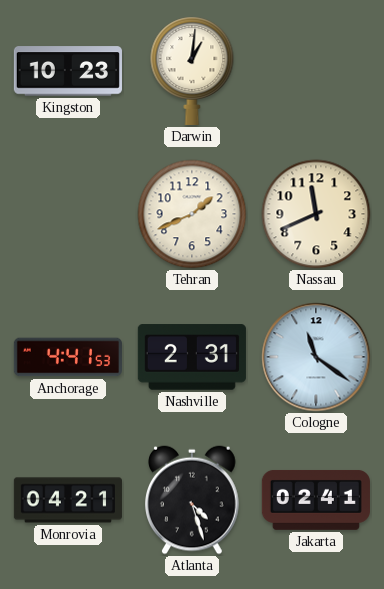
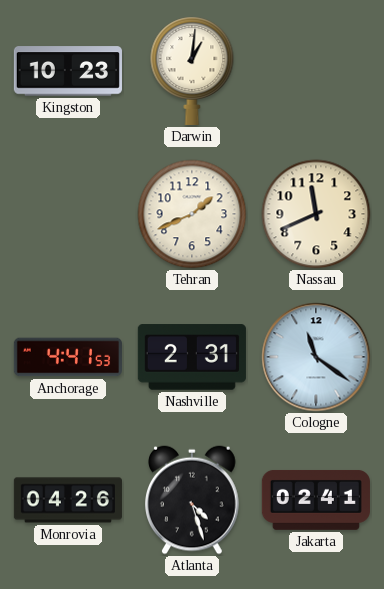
Monrovia: 04:21 -> 04:26
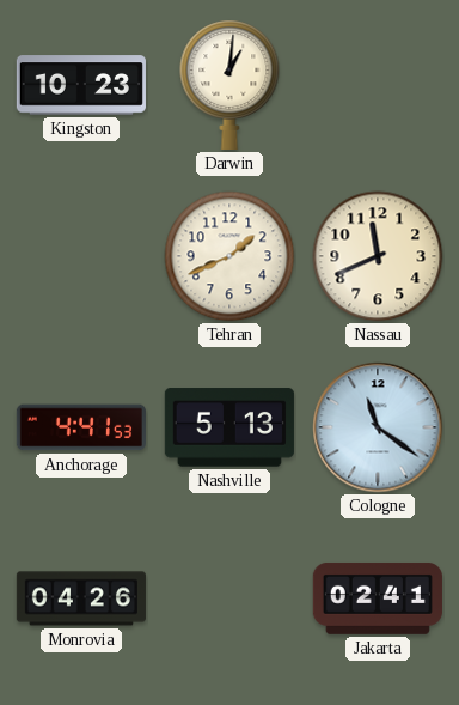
Nashville: 2:31 -> 5:13
Atlanta: 4:27 -> none
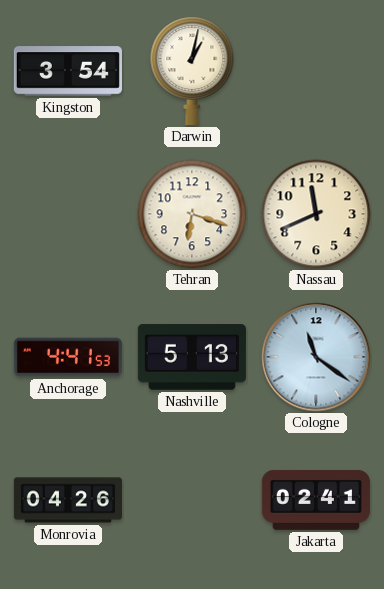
Kingston: 10:23 -> 3:54
Darwin: 1:01 -> 1:02
Tehran: 1:41 -> 6:18
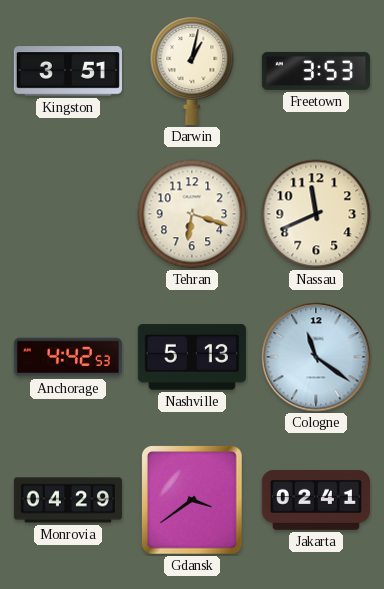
Kingston: 3:54 -> 3:51
Freetown: none -> 3:53
Anchorage: 4:41 -> 4:42
Monrovia: 04:26 -> 04:29
Gdansk: none -> 3:39
